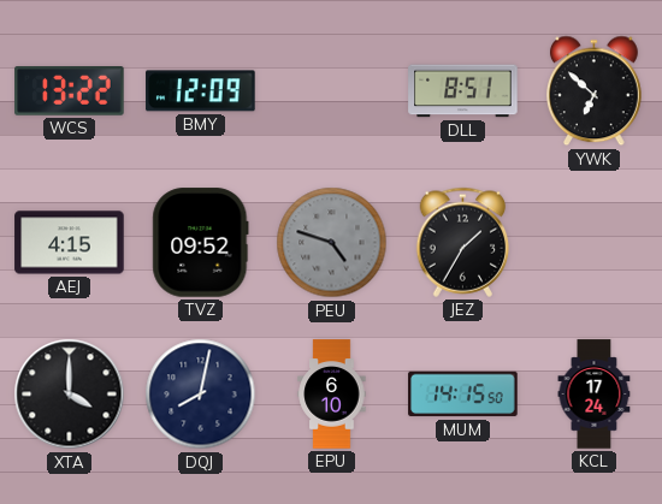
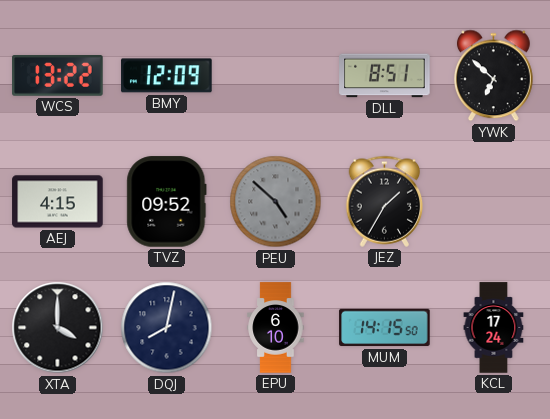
PEU: 4:48 -> 4:52
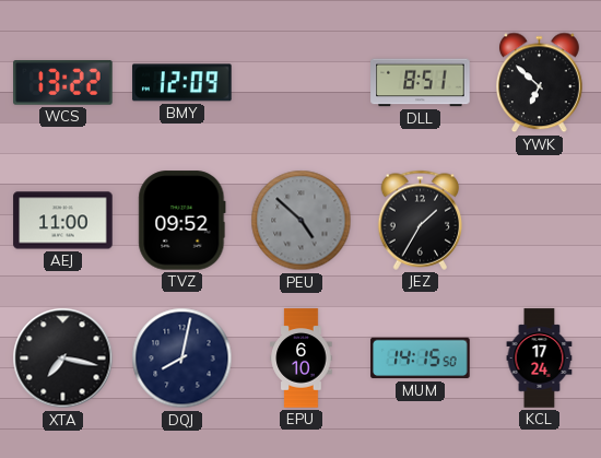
AEJ: 4:15 -> 11:00
XTA: 4:00 -> 7:17
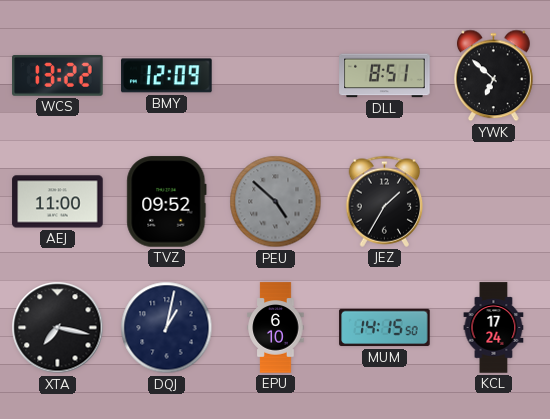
DQJ: 8:02 -> 1:02
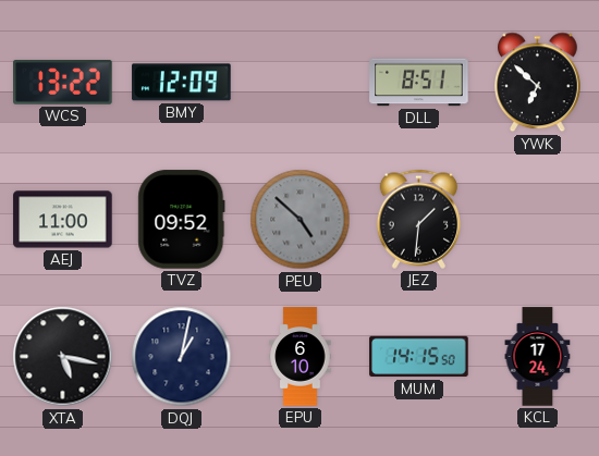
JEZ: 1:35 -> 1:31
XTA: 7:17 -> 5:17
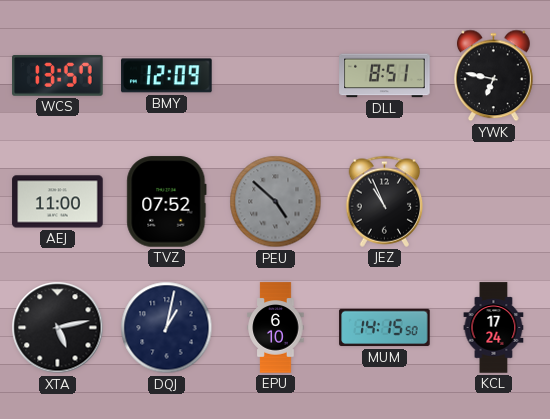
WCS: 13:22 -> 13:57
YWK: 6:52 -> 6:47
TVZ: 09:52 -> 07:52
JEZ: 1:31 -> 10:56
XTA: 5:17 -> 5:13
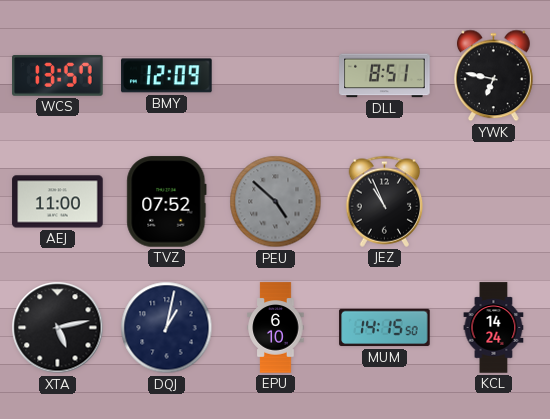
KCL: 17:24 -> 14:24
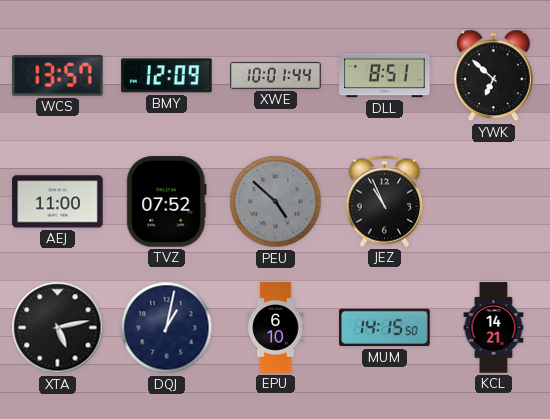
XWE: none -> 10:01
YWK: 6:47 -> 6:52
KCL: 14:24 -> 14:21
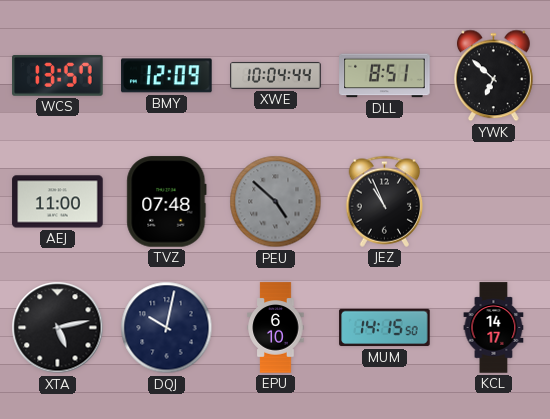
XWE: 10:01 -> 10:04
TVZ: 07:52 -> 07:48
DQJ: 1:02 -> 10:02
KCL: 14:21 -> 14:17
